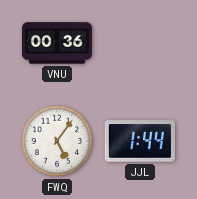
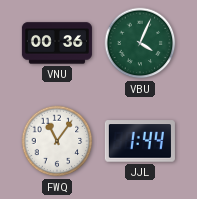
VBU: none -> 4:04
FWQ: 5:06 -> 11:06
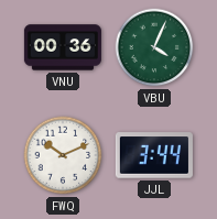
FWQ: 11:06 -> 10:11
JJL: 1:44 -> 3:44
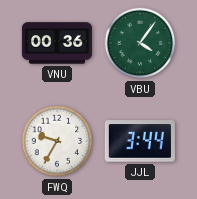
VBU: 4:04 -> 4:06
FWQ: 10:11 -> 9:35
